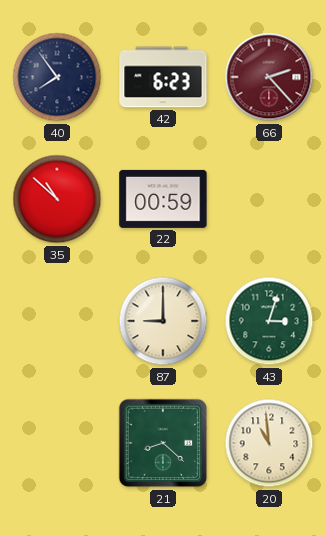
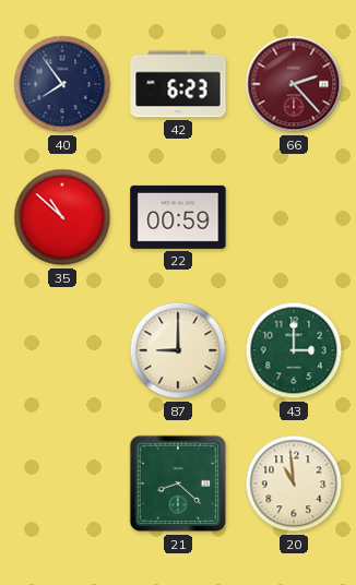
43: 3:03 -> 3:00
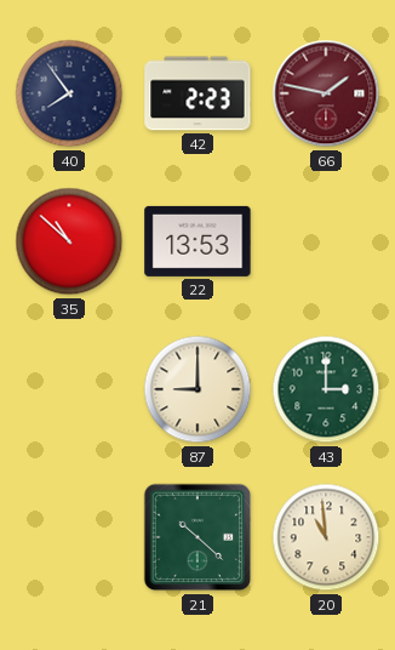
42: 6:23 -> 2:23
66: 2:23 -> 1:47
22: 00:59 -> 13:53
21: 8:22 -> 10:22
